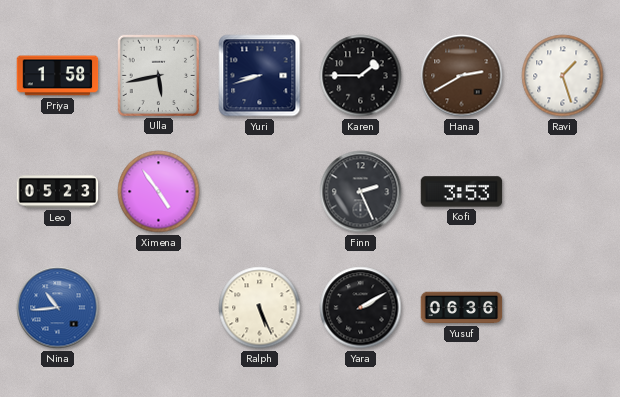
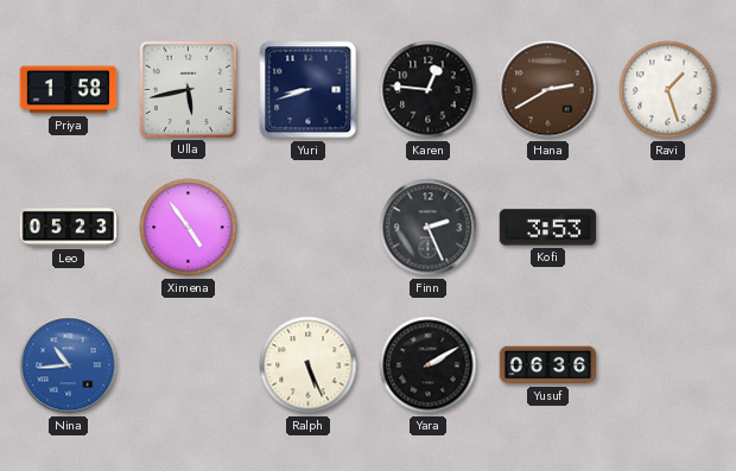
Karen: 1:45 -> 12:46
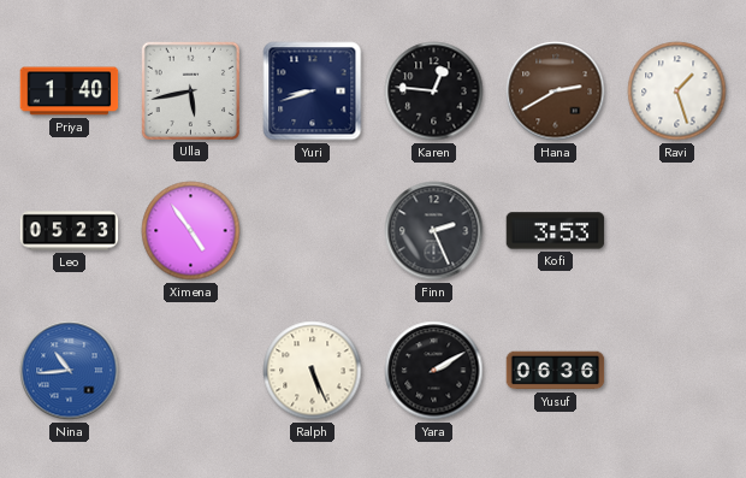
Priya: 1:58 -> 1:40
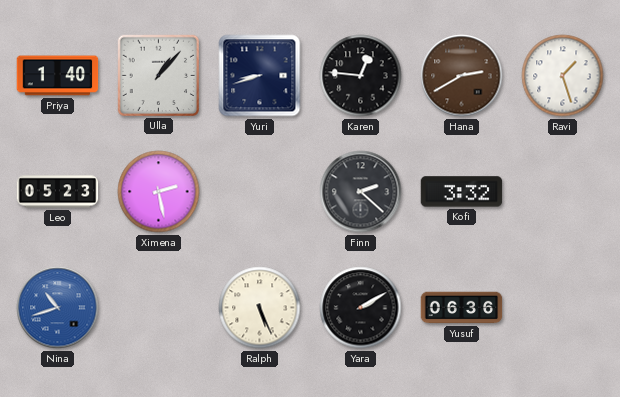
Ulla: 5:43 -> 1:07
Ximena: 4:54 -> 2:28
Finn: 2:26 -> 2:22
Kofi: 3:53 -> 3:32
Nina: 10:44 -> 10:42
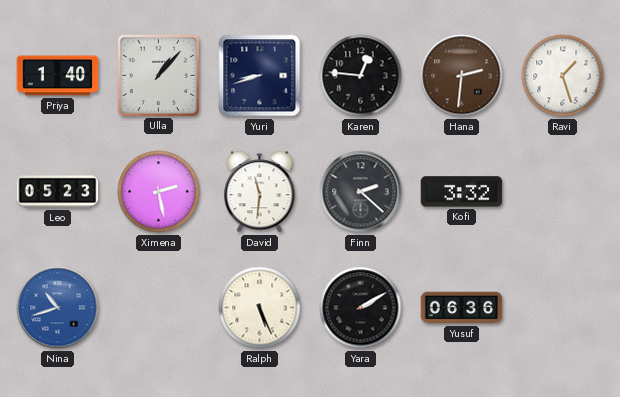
Hana: 2:40 -> 2:31
David: none -> 11:31
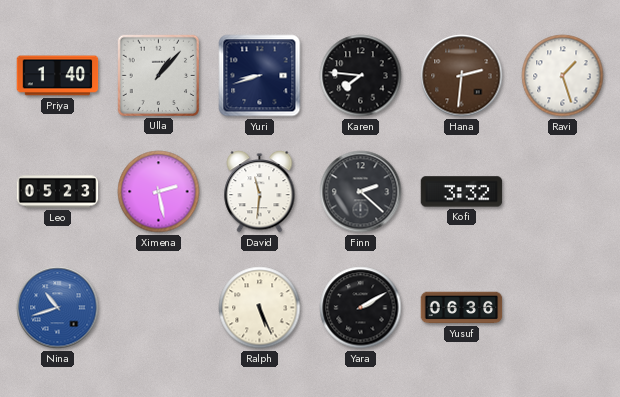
Karen: 12:46 -> 7:46
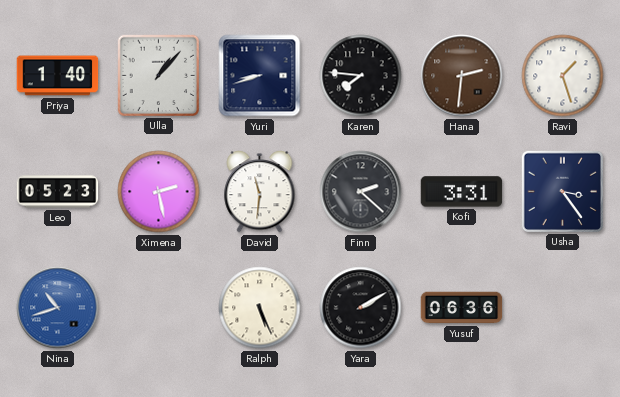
Kofi: 3:32 -> 3:31
Usha: none -> 3:24
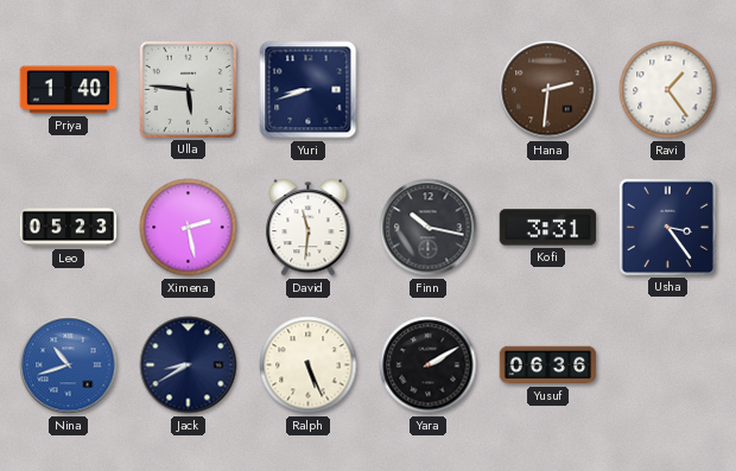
Ulla: 1:07 -> 5:46
Karen: 7:46 -> none
Ravi: 1:27 -> 1:24
Finn: 2:22 -> 10:17
Jack: none -> 8:40
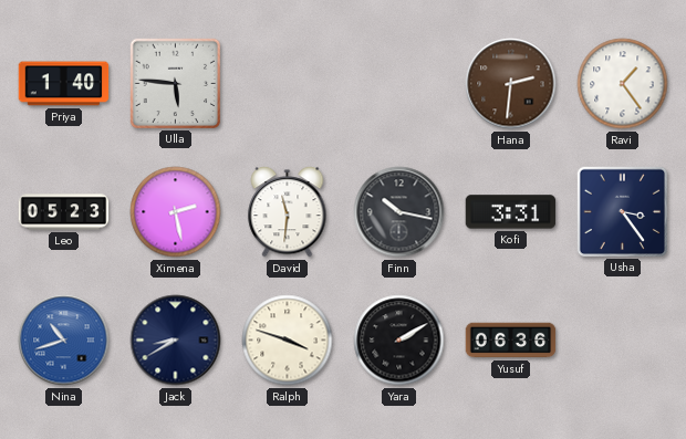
Yuri: 8:42 -> none
Ralph: 5:26 -> 3:48
